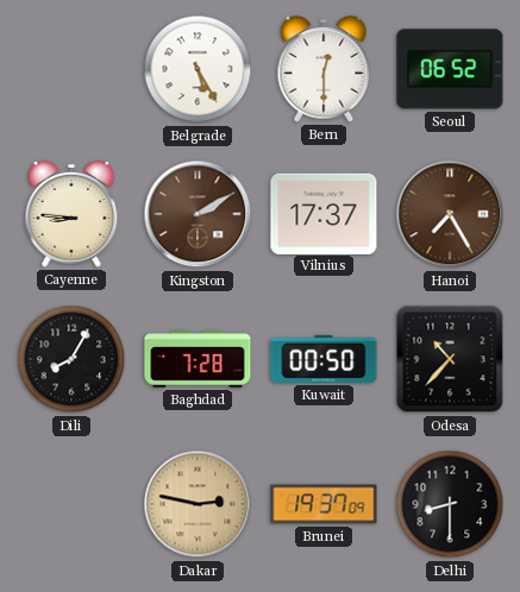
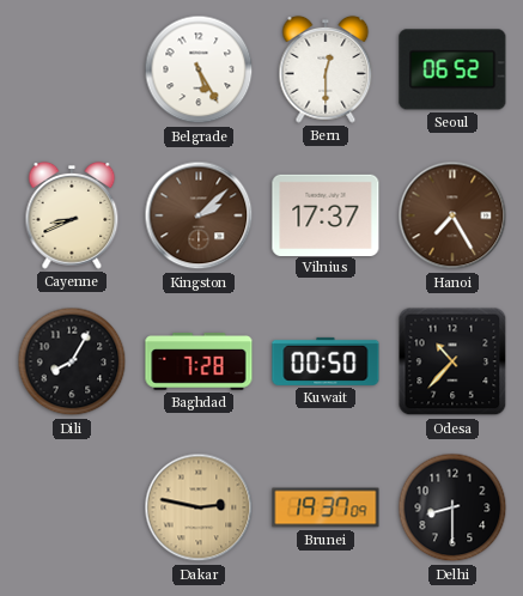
Cayenne: 8:46 -> 8:41
Kingston: 2:10 -> 2:08
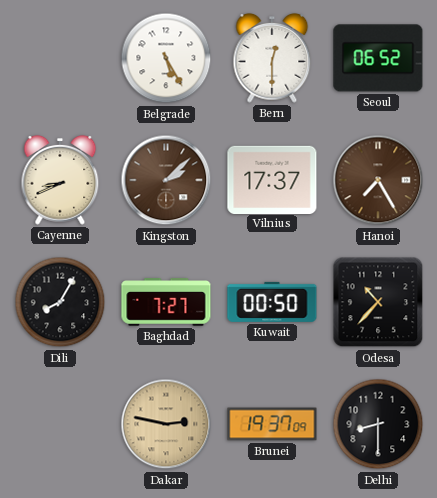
Baghdad: 7:28 -> 7:27
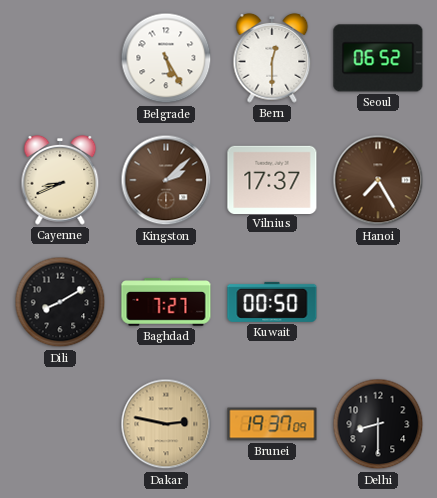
Dili: 8:05 -> 8:10
Odesa: 10:37 -> none
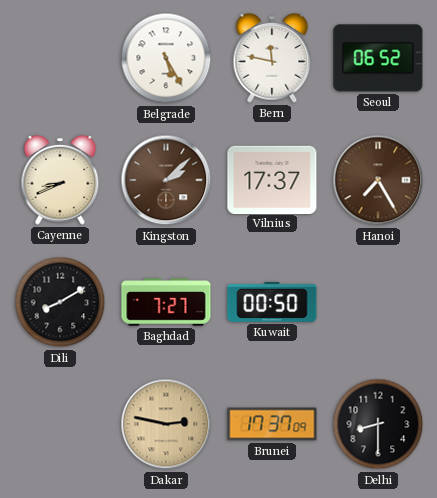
Bern: 12:30 -> 11:47
Brunei: 19:37 -> 17:37
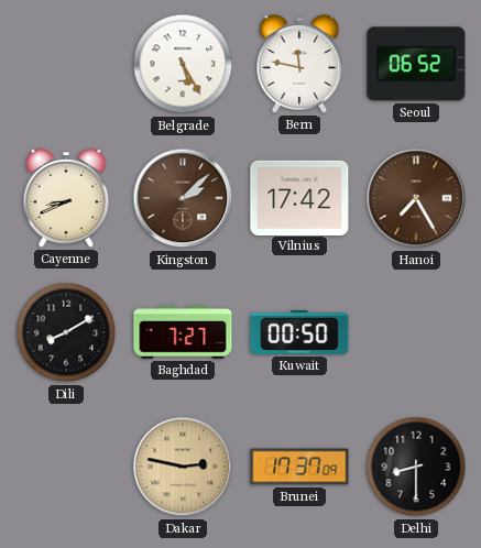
Vilnius: 17:37 -> 17:42
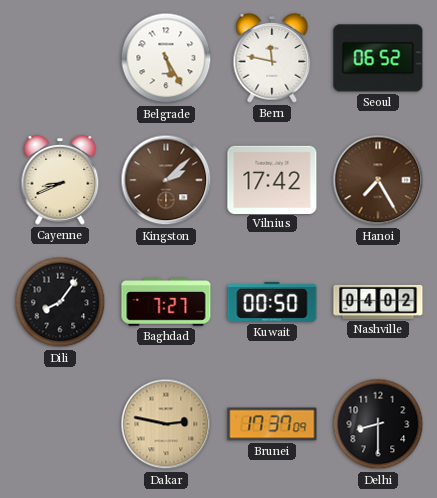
Dili: 8:10 -> 8:06
Nashville: none -> 04:02
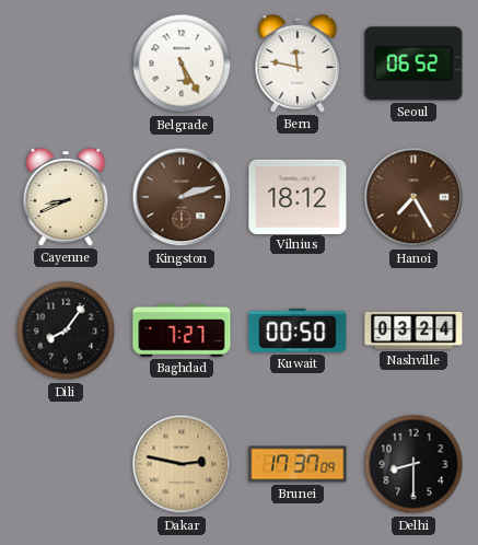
Kingston: 2:08 -> 2:12
Vilnius: 17:42 -> 18:12
Nashville: 04:02 -> 03:24
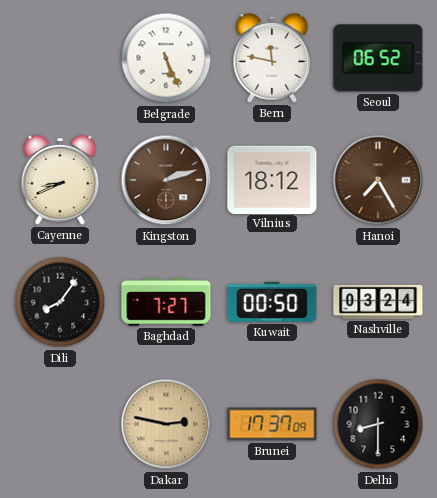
Belgrade: 5:25 -> 5:26
